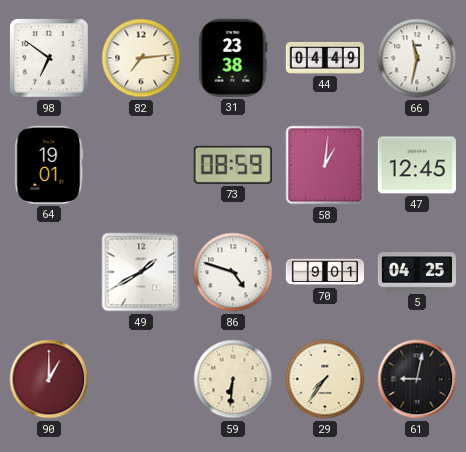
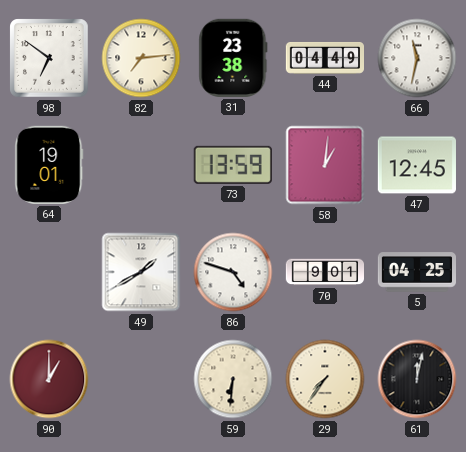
73: 08:59 -> 13:59
61: 9:02 -> 12:02
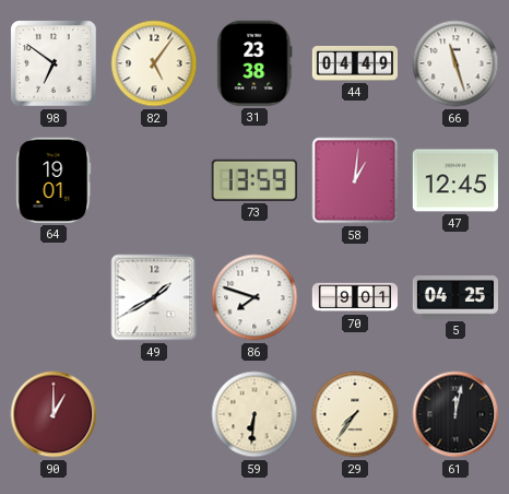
82: 7:14 -> 5:06
66: 11:32 -> 11:27
86: 4:48 -> 7:48
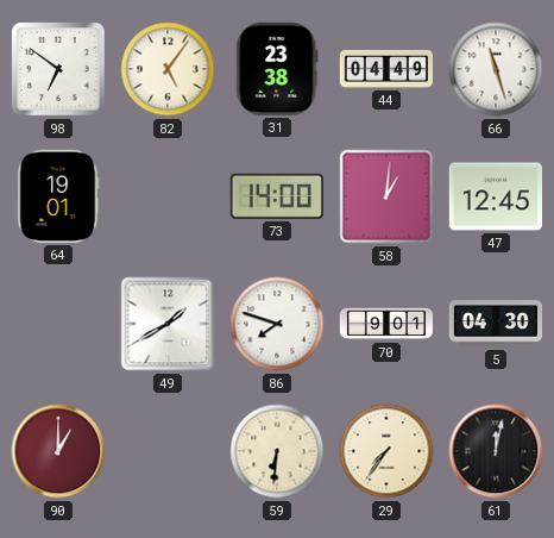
73: 13:59 -> 14:00
5: 04:25 -> 04:30
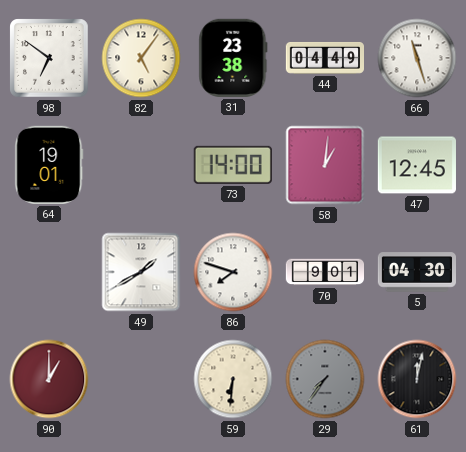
29 dial: cream -> grey
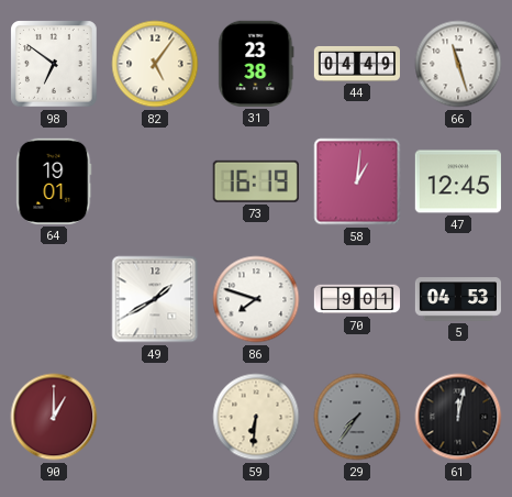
73: 14:00 -> 16:19
5: 04:30 -> 04:53
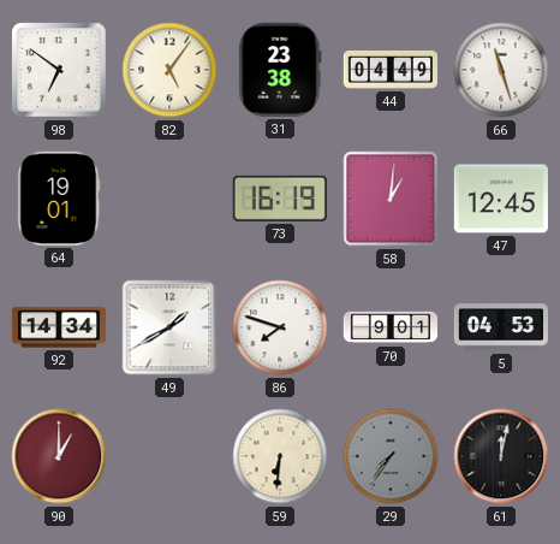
92: none -> 14:34
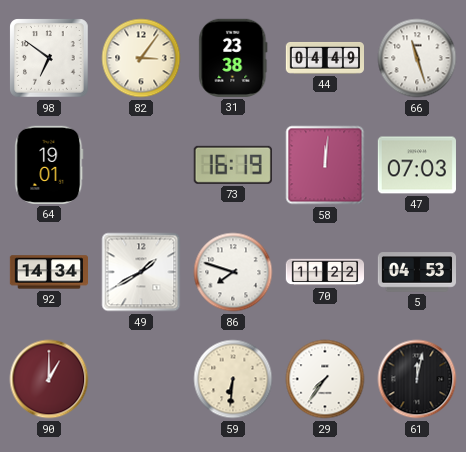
82: 5:06 -> 3:06
58: 1:01 -> 12:01
47: 12:45 -> 07:03
70: 9:01 -> 11:22
29 dial: grey -> white
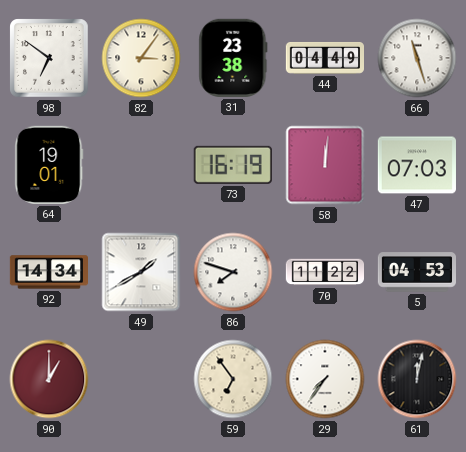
59: 6:31 -> 6:54
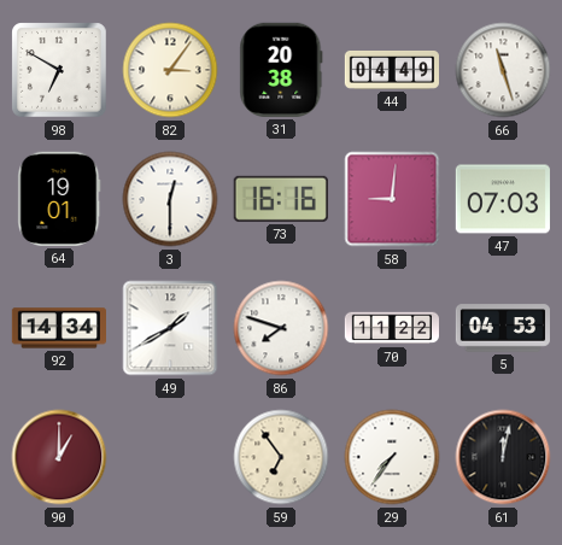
98: 6:51 -> 6:50
31: 23:38 -> 20:38
3: none -> 12:30
73: 16:19 -> 16:16
58: 12:01 -> 9:01
